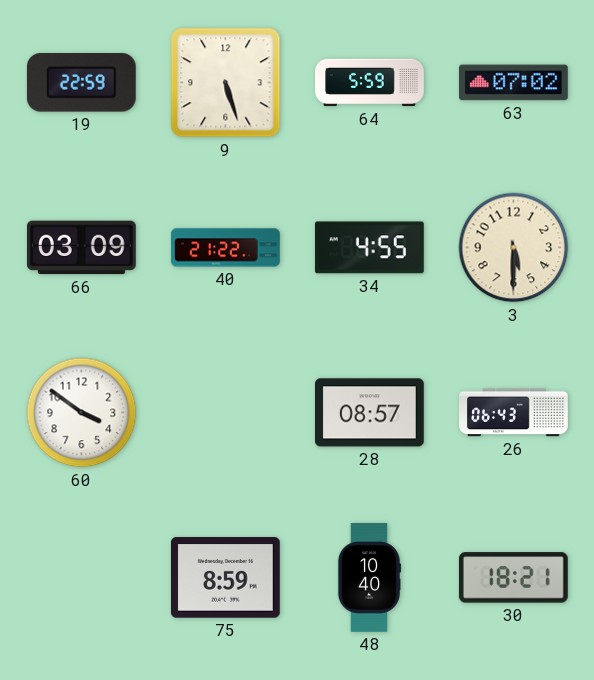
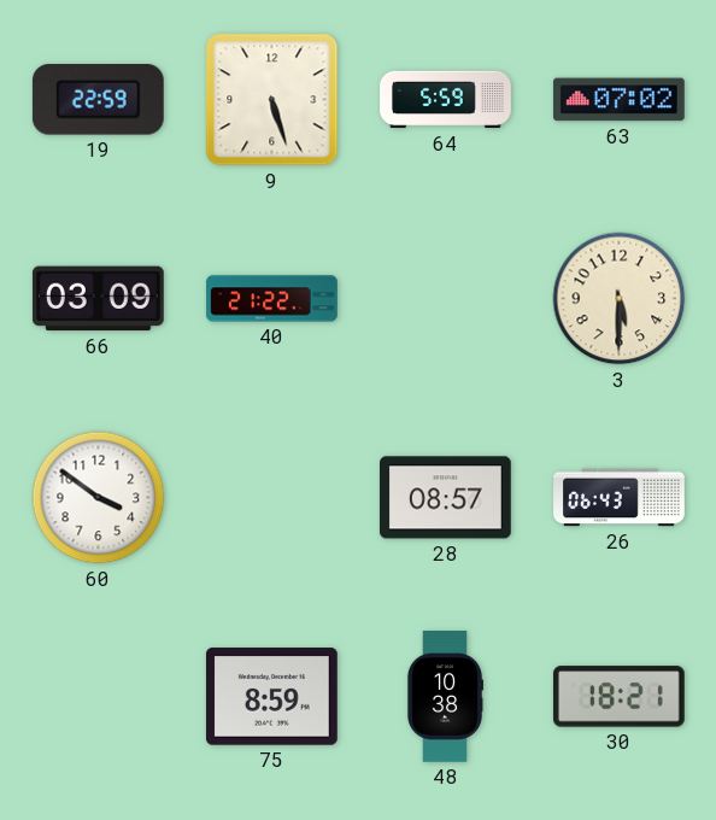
34: 4:55 -> none
48: 10:40 -> 10:38
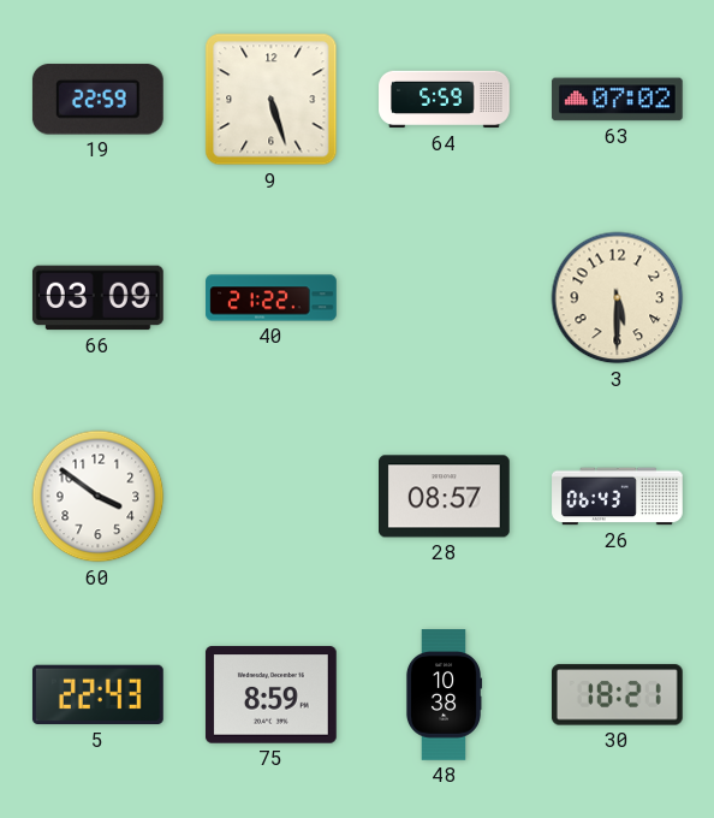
5: none -> 22:43
